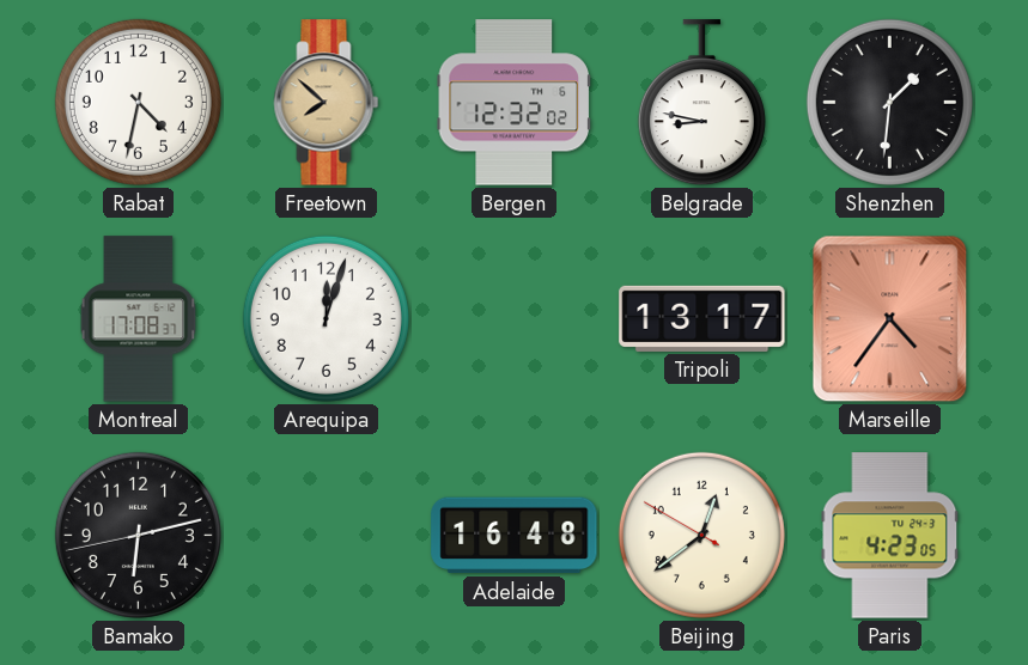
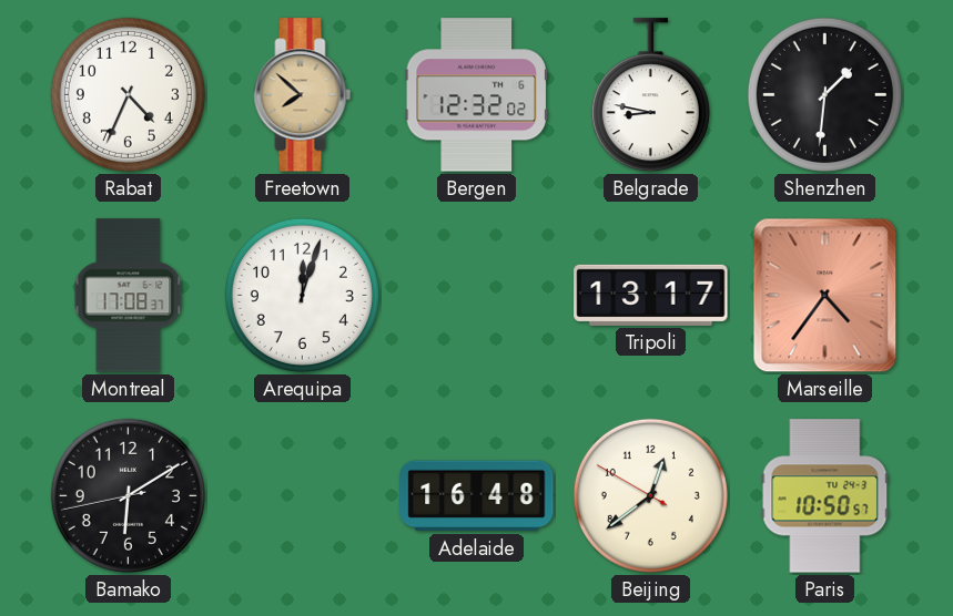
Rabat: 4:32 -> 4:34
Bamako: 6:12 -> 6:09
Paris: 4:23 -> 10:50
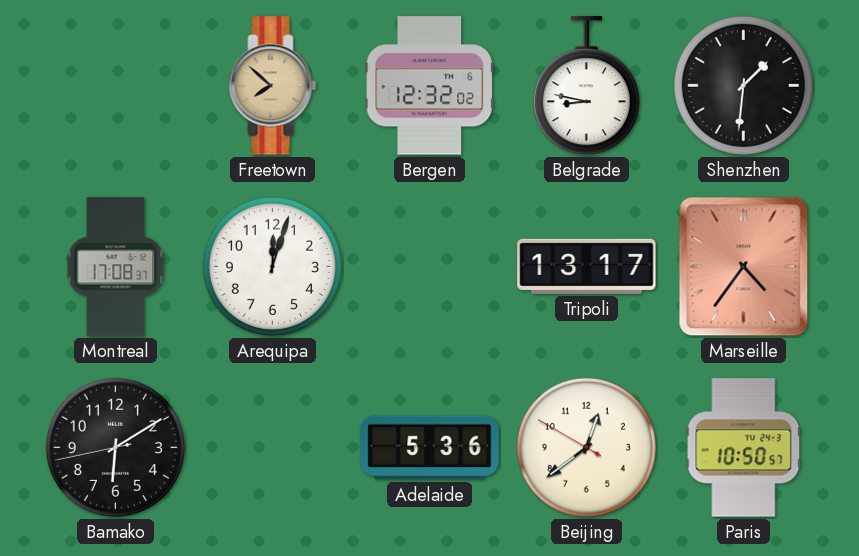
Rabat: 4:34 -> none
Adelaide: 16:48 -> 5:36
